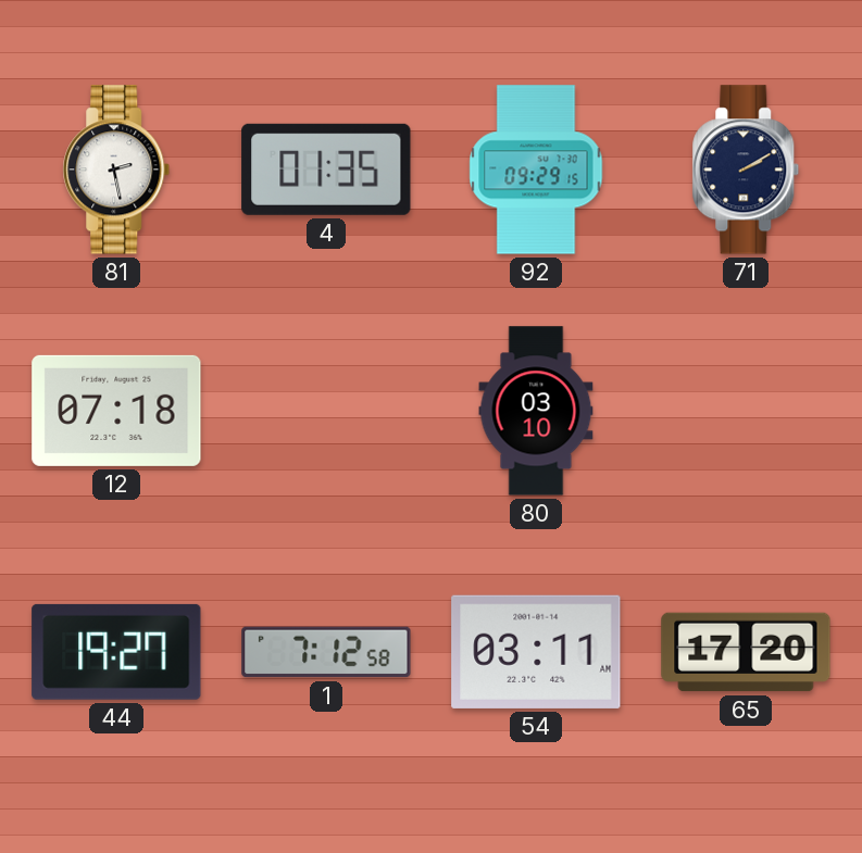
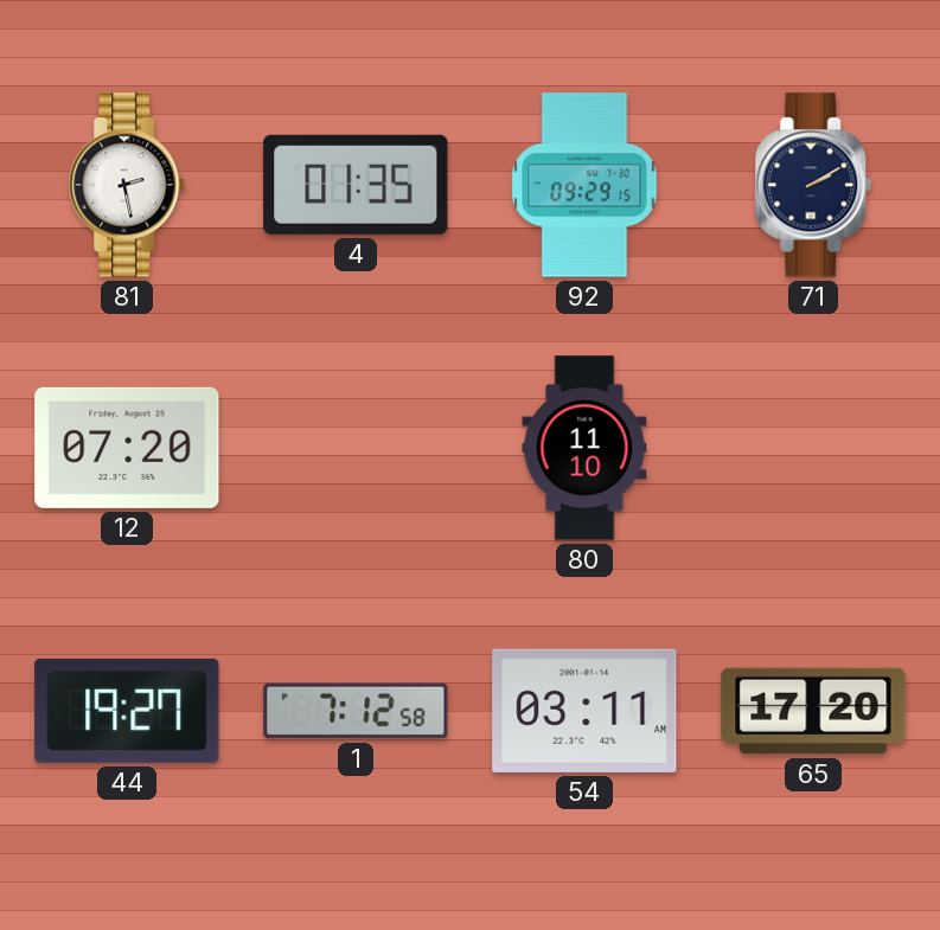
12: 07:18 -> 07:20
80: 03:10 -> 11:10
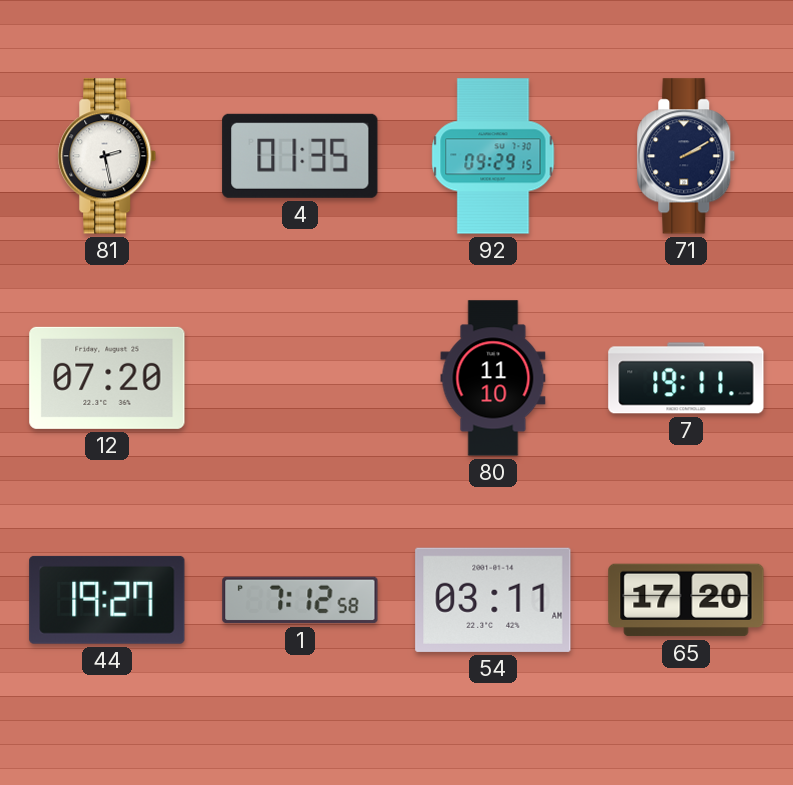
7: none -> 19:11
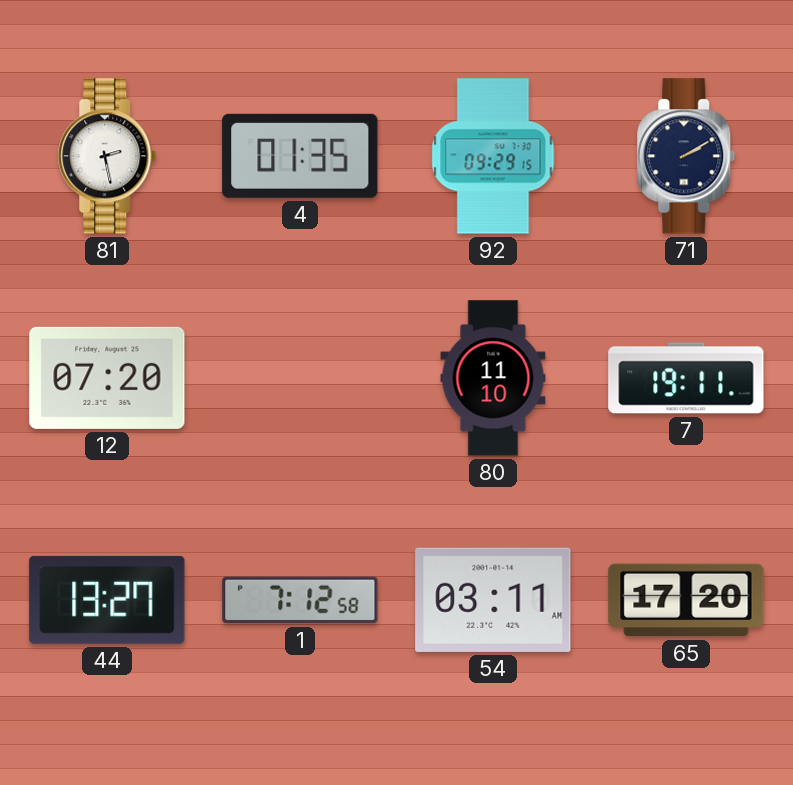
44: 19:27 -> 13:27
